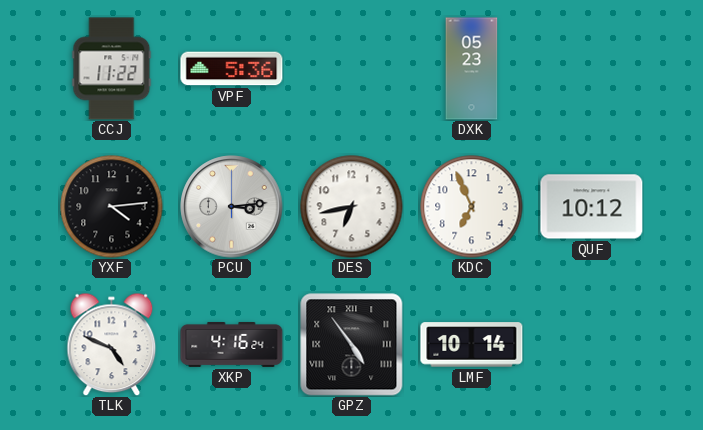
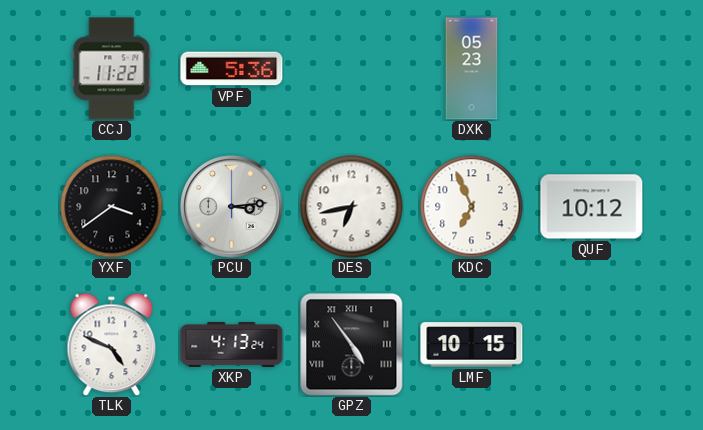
YXF: 4:14 -> 3:39
XKP: 4:16 -> 4:13
LMF: 10:14 -> 10:15
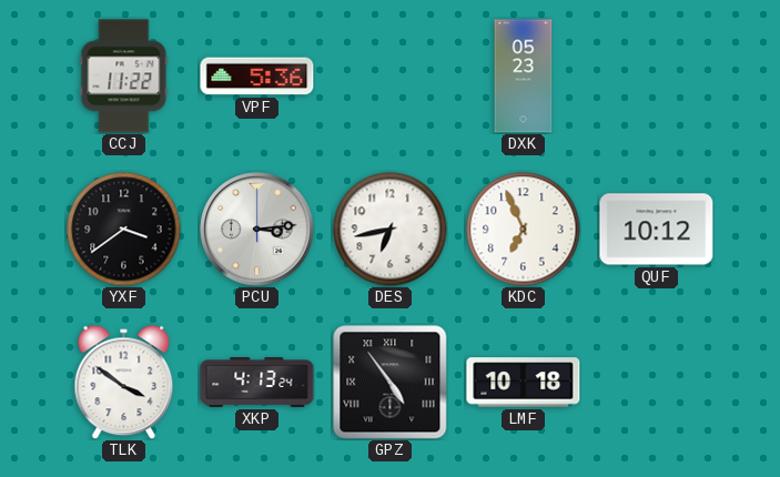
TLK: 4:49 -> 3:51
LMF: 10:15 -> 10:18
